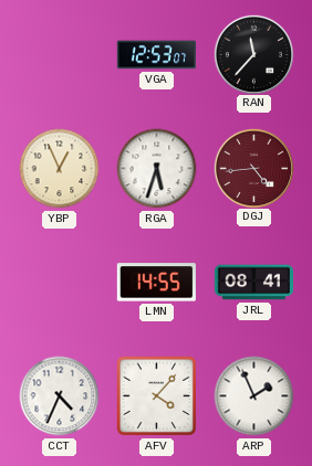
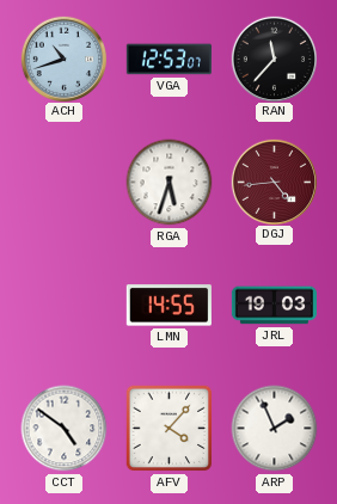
ACH: none -> 10:42
YBP: 12:56 -> none
JRL: 08:41 -> 19:03
CCT: 4:34 -> 4:51
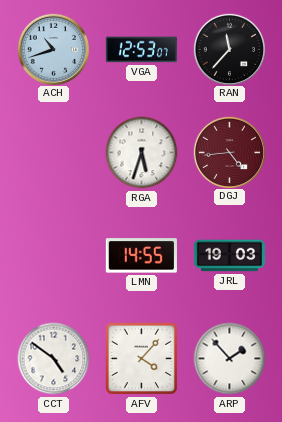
ARP: 1:56 -> 1:53
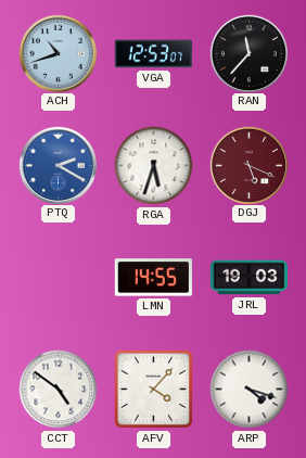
PTQ: none -> 2:20
DGJ: 4:44 -> 5:19
ARP: 1:53 -> 4:18
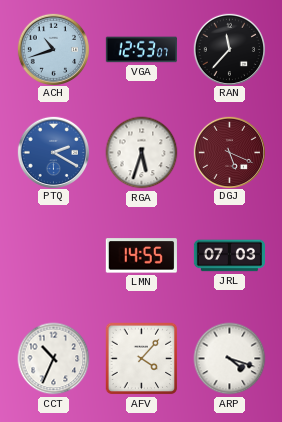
JRL: 19:03 -> 07:03
CCT: 4:51 -> 10:34
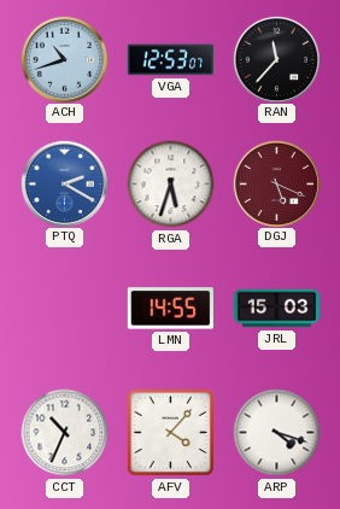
JRL: 07:03 -> 15:03
